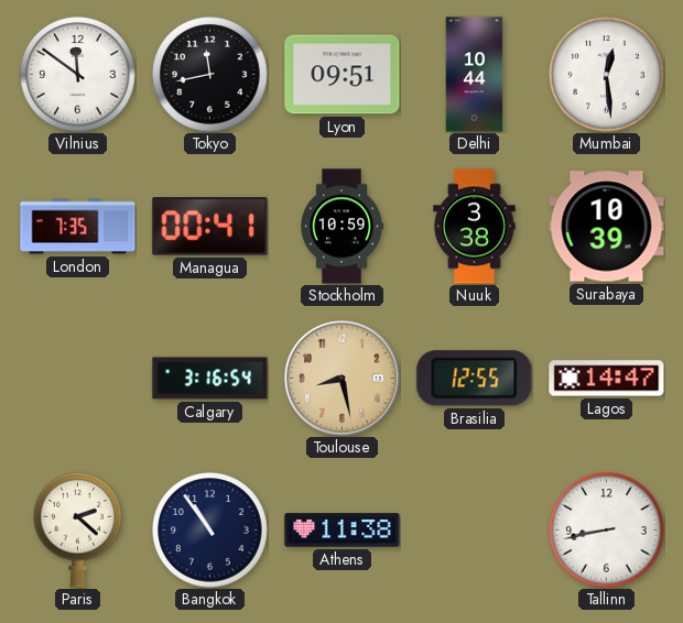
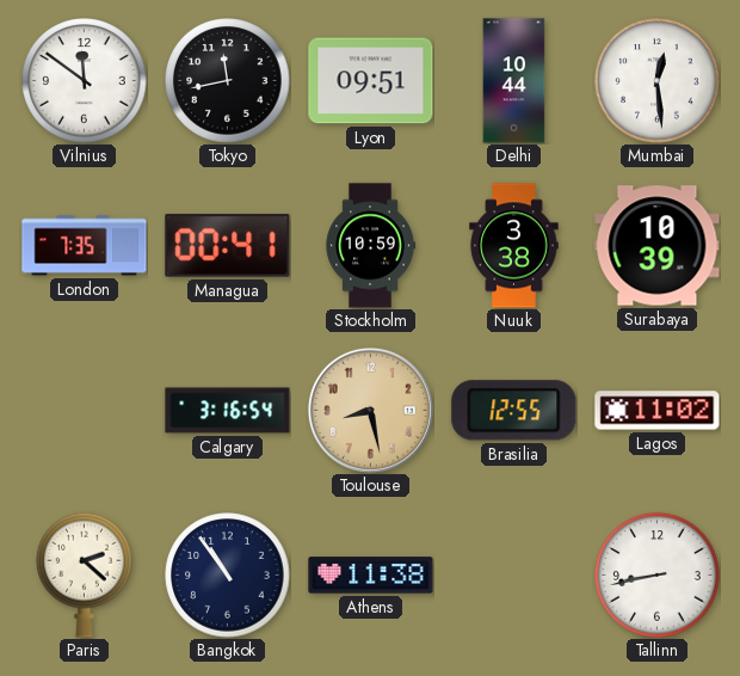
Lagos: 14:47 -> 11:02
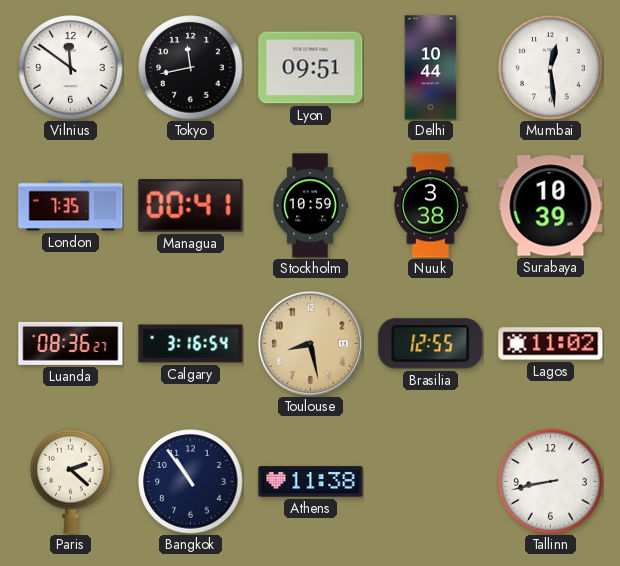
Luanda: none -> 08:36
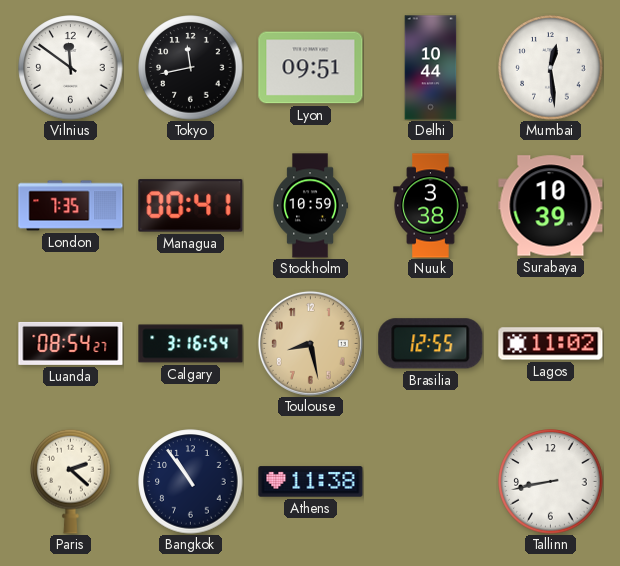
Luanda: 08:36 -> 08:54
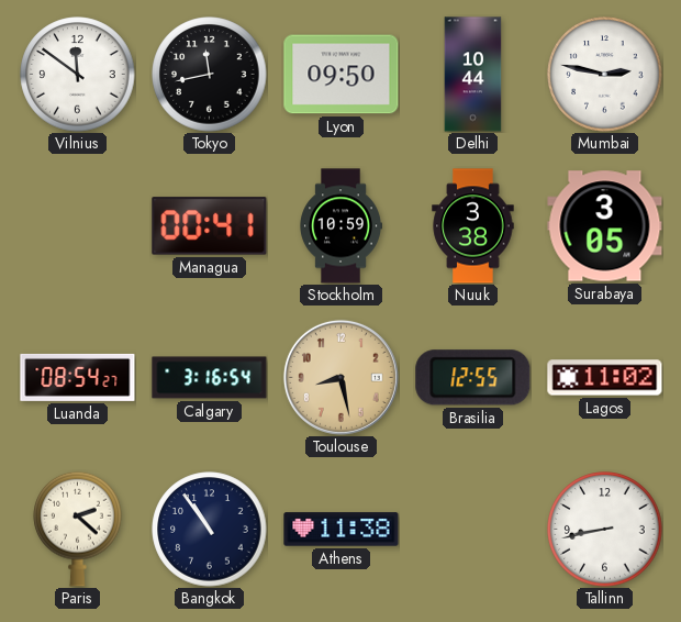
Lyon: 09:51 -> 09:50
Mumbai: 12:29 -> 2:47
London: 7:35 -> none
Surabaya: 10:39 -> 3:05
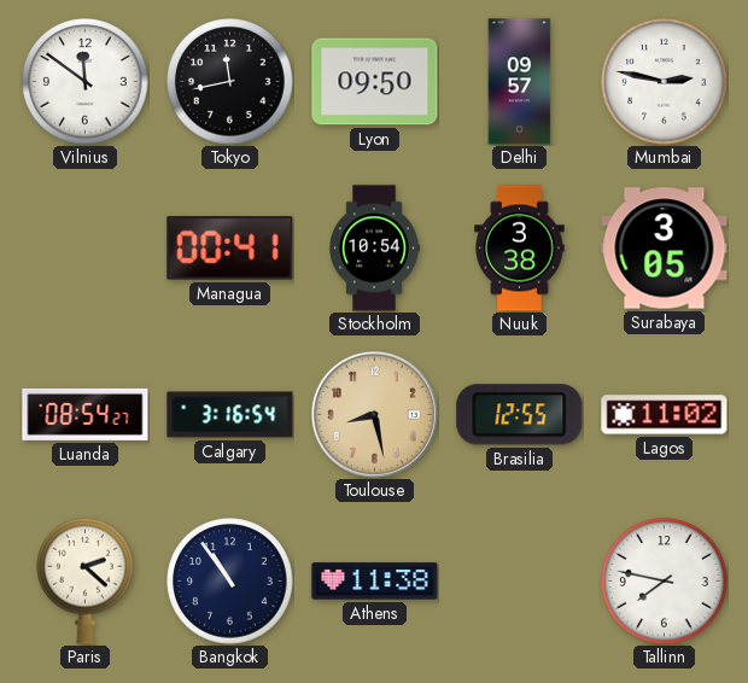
Delhi: 10:44 -> 09:57
Stockholm: 10:59 -> 10:54
Tallinn: 8:43 -> 7:47
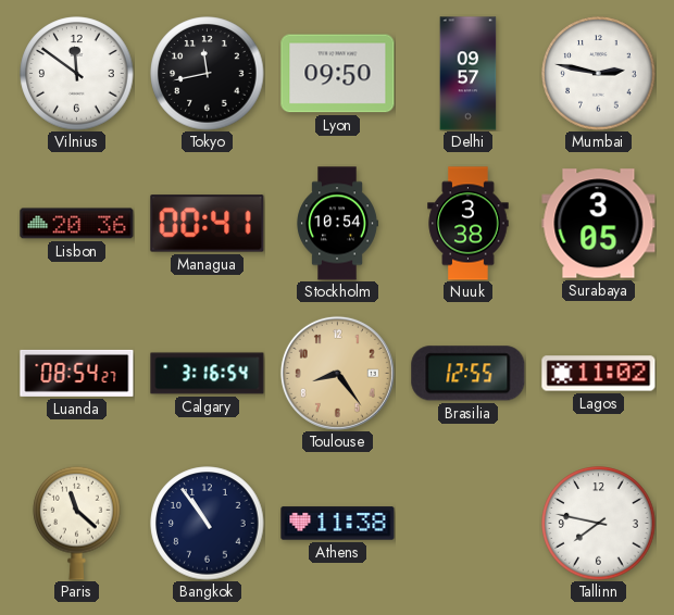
Lisbon: none -> 20:36
Toulouse: 8:28 -> 8:24
Paris: 2:22 -> 11:22
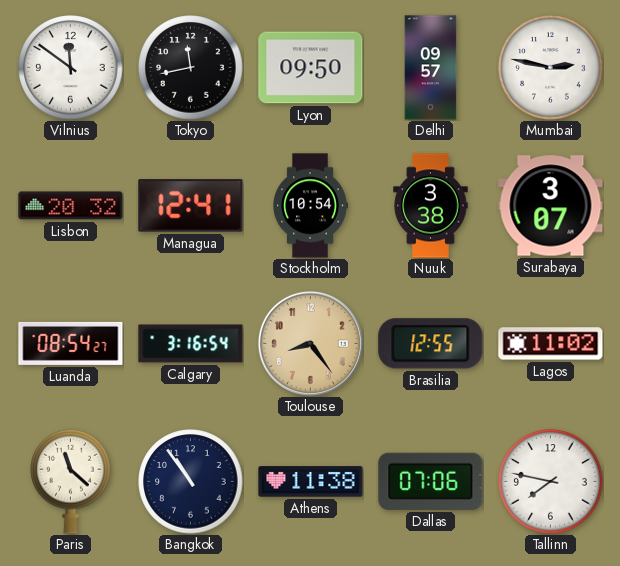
Lisbon: 20:36 -> 20:32
Managua: 00:41 -> 12:41
Surabaya: 3:05 -> 3:07
Dallas: none -> 07:06
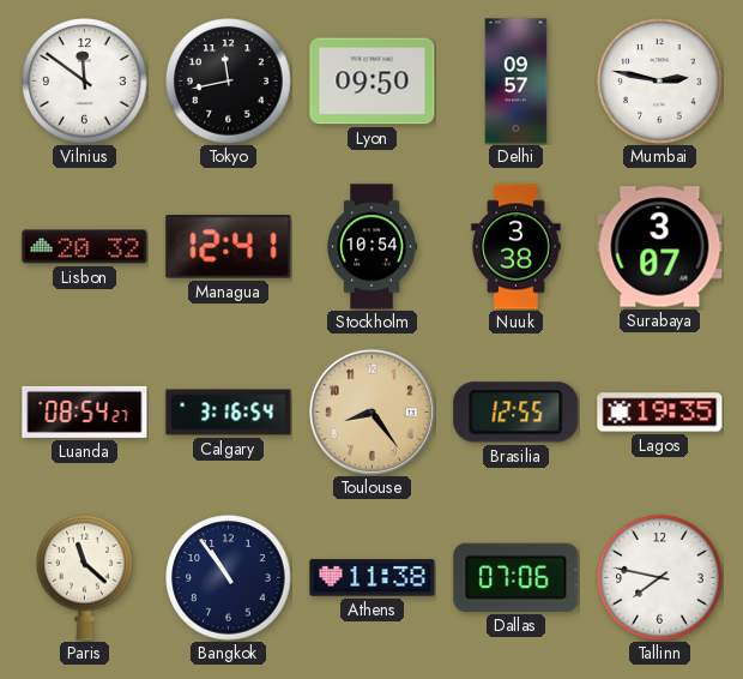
Lagos: 11:02 -> 19:35
